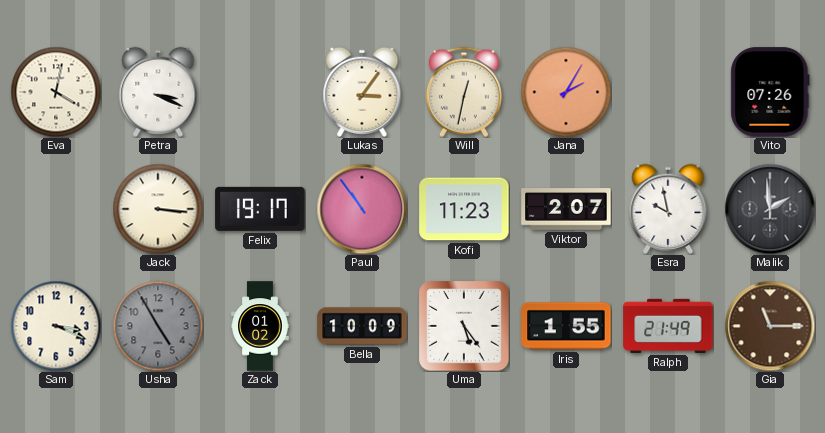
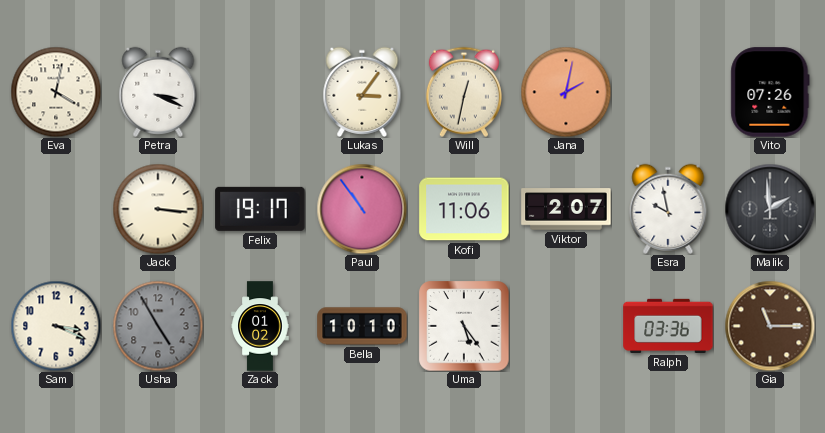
Jana: 2:05 -> 2:02
Kofi: 11:23 -> 11:06
Bella: 10:09 -> 10:10
Iris: 1:55 -> none
Ralph: 21:49 -> 03:36
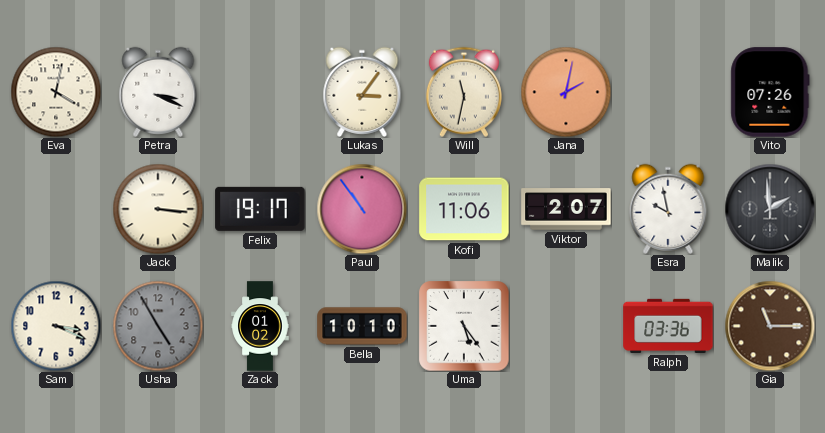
Will: 12:32 -> 11:32
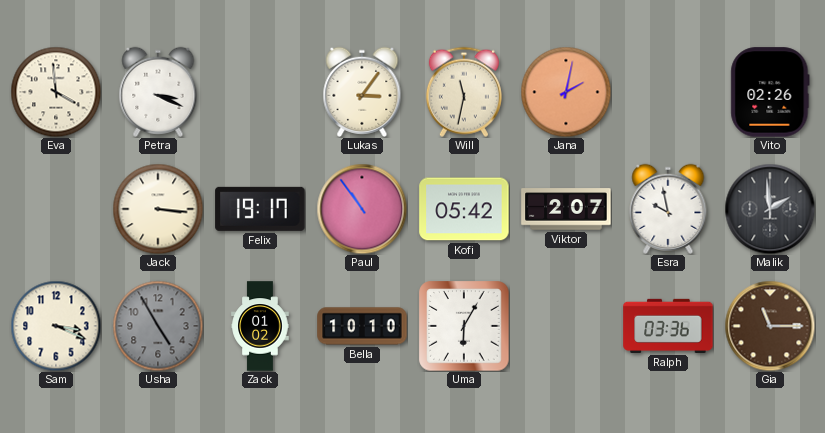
Eva: 4:02 -> 3:59
Vito: 07:26 -> 02:26
Kofi: 11:06 -> 05:42
Uma: 5:24 -> 6:05
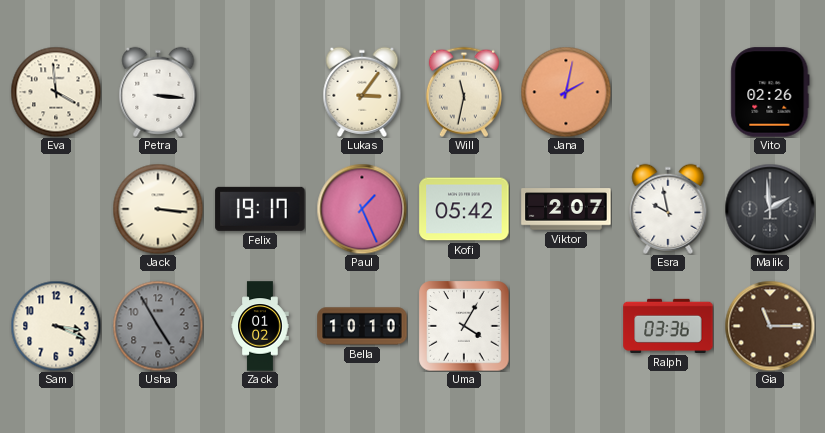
Petra: 3:19 -> 3:16
Paul: 10:54 -> 1:26
Uma: 6:05 -> 4:05
